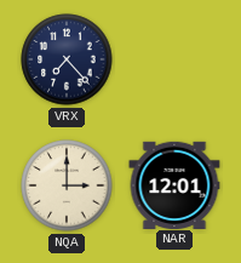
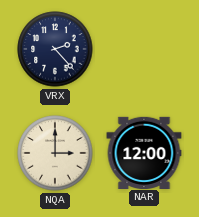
VRX: 7:23 -> 2:23
NAR: 12:01 -> 12:00
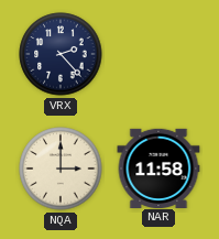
NAR: 12:00 -> 11:58
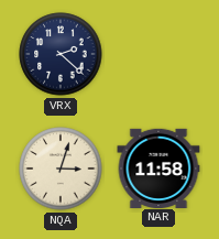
VRX: 2:23 -> 2:22
NQA: 3:00 -> 3:03
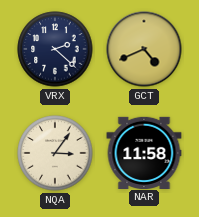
GCT: none -> 4:41
NQA: 3:03 -> 3:06
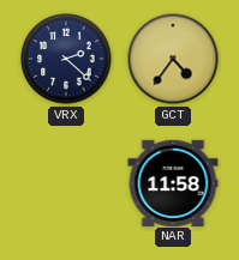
GCT: 4:41 -> 4:36
NQA: 3:06 -> none
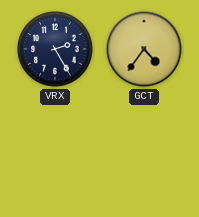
VRX: 2:22 -> 2:25
NAR: 11:58 -> none
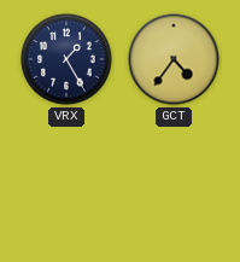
VRX: 2:25 -> 1:25
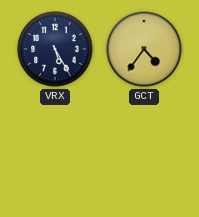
VRX: 1:25 -> 5:25
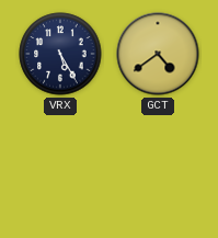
GCT: 4:36 -> 4:39
